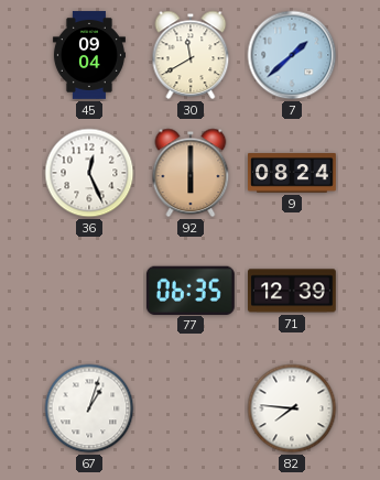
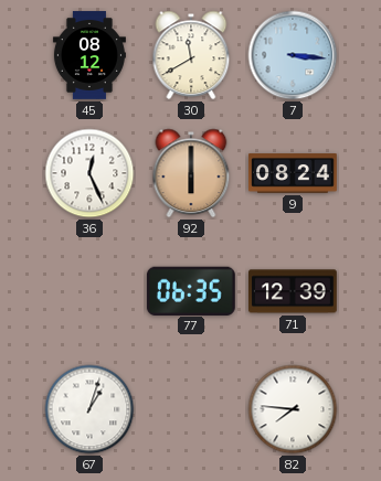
45: 09:04 -> 08:12
7: 1:38 -> 3:16
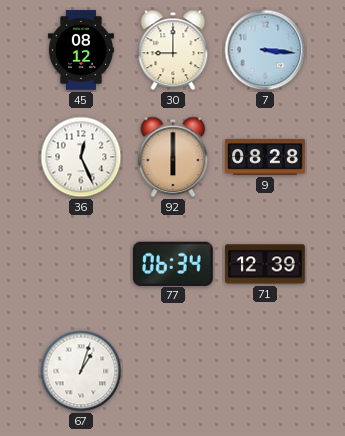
30: 11:40 -> 9:00
9: 08:24 -> 08:28
77: 06:35 -> 06:34
82: 7:46 -> none
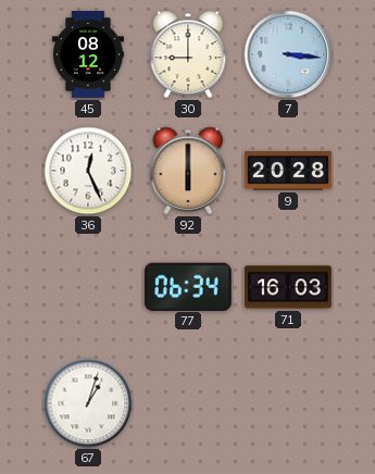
9: 08:28 -> 20:28
71: 12:39 -> 16:03
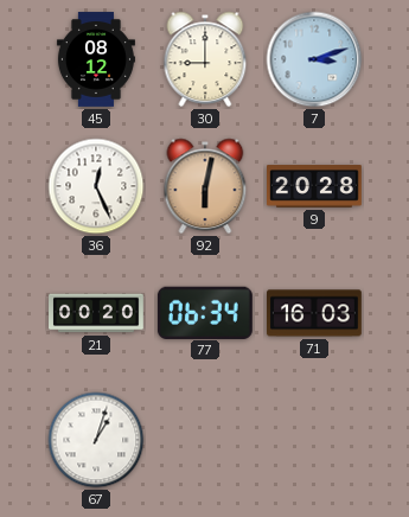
7: 3:16 -> 3:12
92: 6:00 -> 6:02
21: none -> 00:20
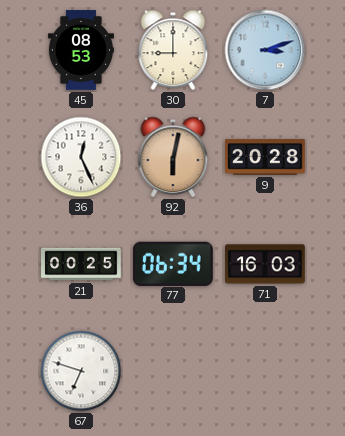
45: 08:12 -> 08:53
21: 00:20 -> 00:25
67: 1:03 -> 6:48
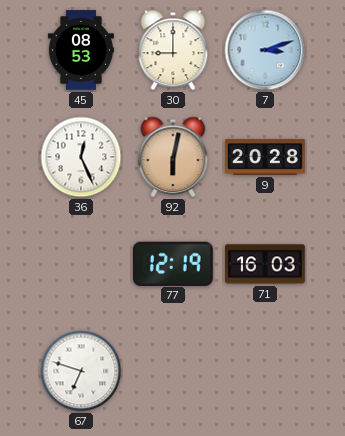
21: 00:25 -> none
77: 06:34 -> 12:19
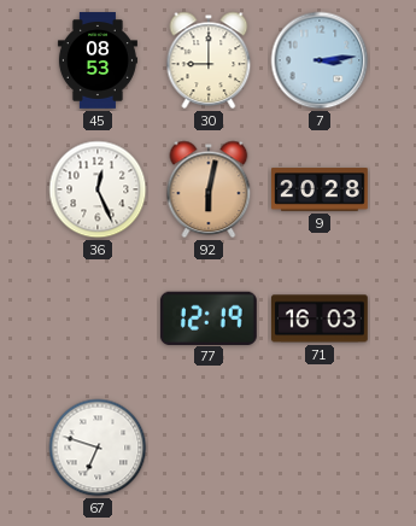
7: 3:12 -> 3:14
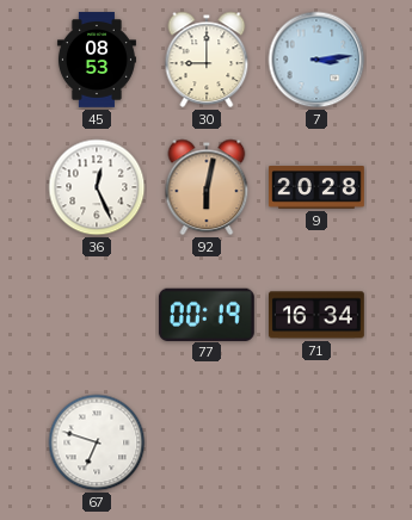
77: 12:19 -> 00:19
71: 16:03 -> 16:34
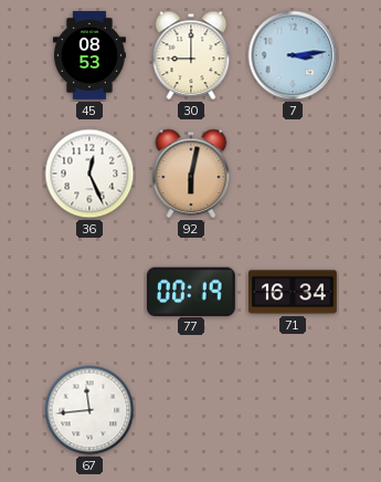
9: 20:28 -> none
67: 6:48 -> 11:44
